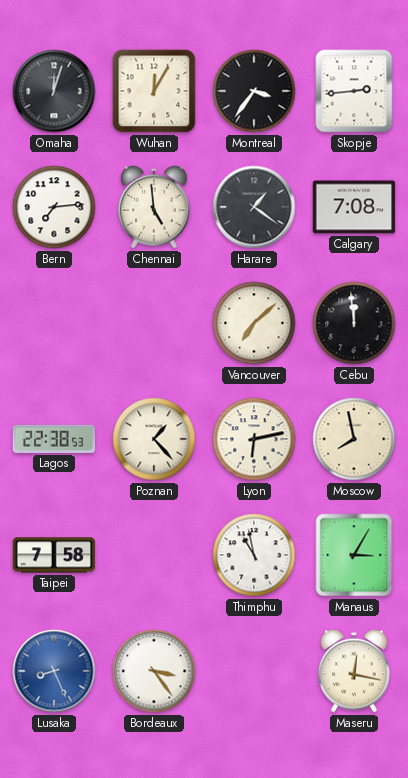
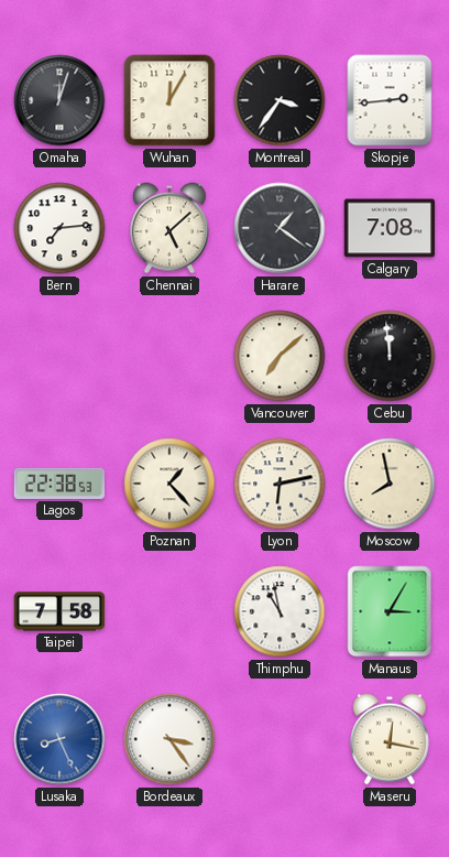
Chennai: 4:59 -> 5:08
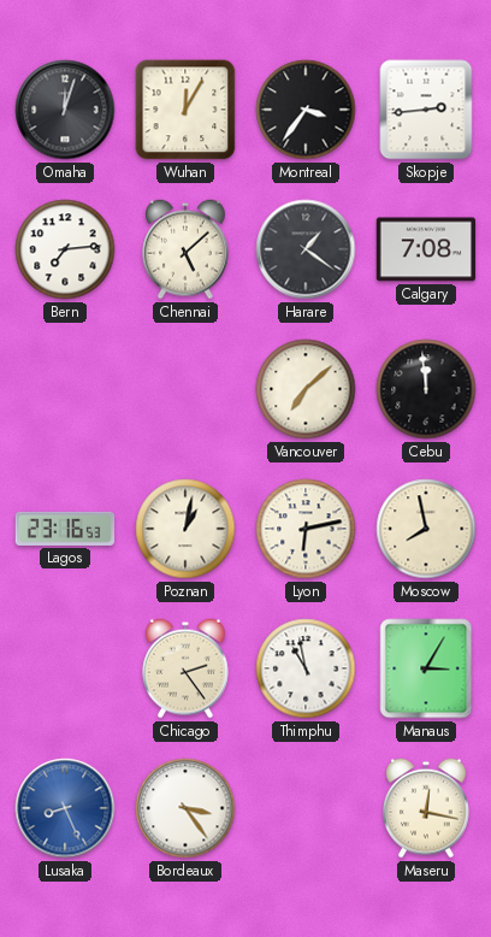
Lagos: 22:38 -> 23:16
Poznan: 1:23 -> 1:02
Taipei: 7:58 -> none
Chicago: none -> 2:24
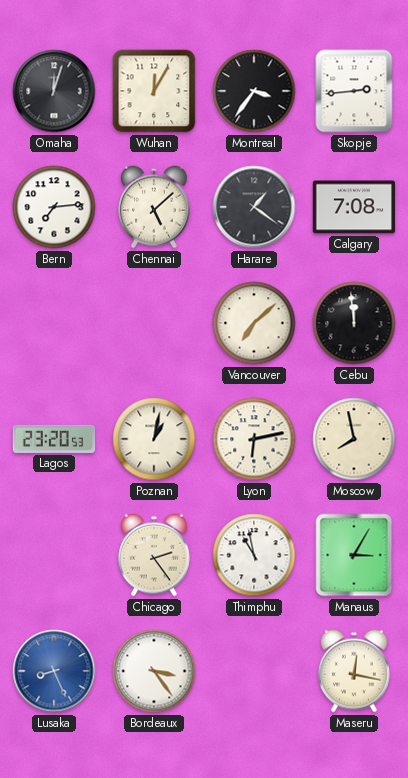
Lagos: 23:16 -> 23:20
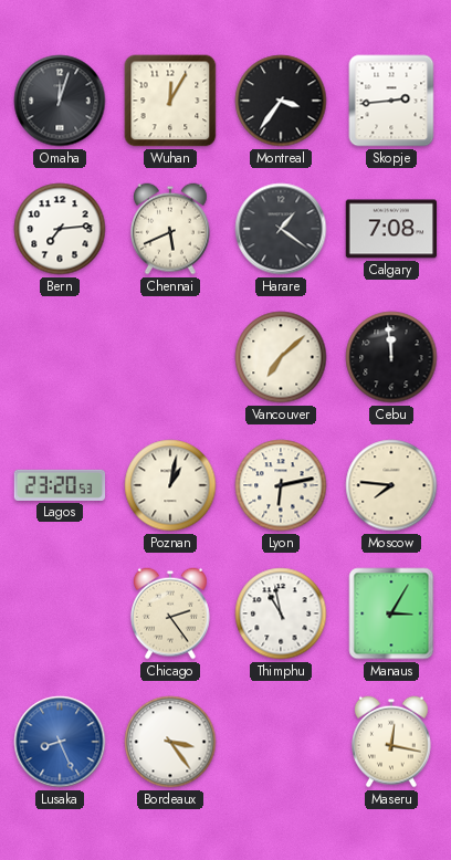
Chennai: 5:08 -> 5:41
Moscow: 7:58 -> 7:46
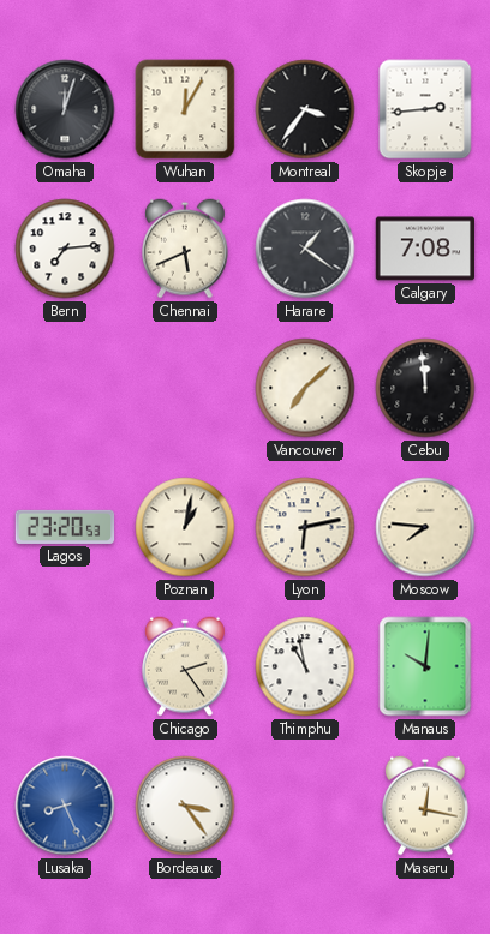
Manaus: 3:05 -> 10:01
